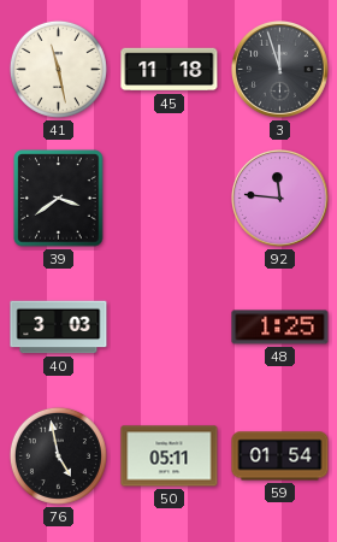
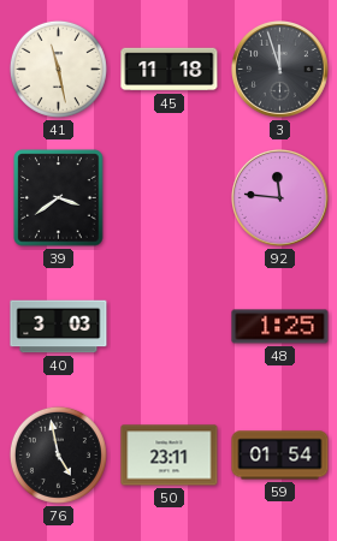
50: 05:11 -> 23:11
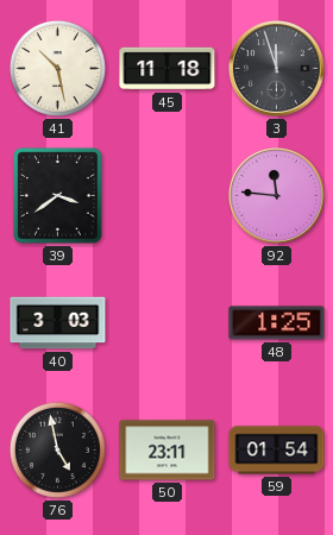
41: 11:28 -> 10:28
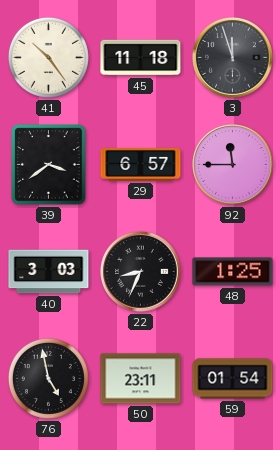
41: 10:28 -> 10:24
29: none -> 6:57
92: 11:46 -> 11:45
22: none -> 8:34
